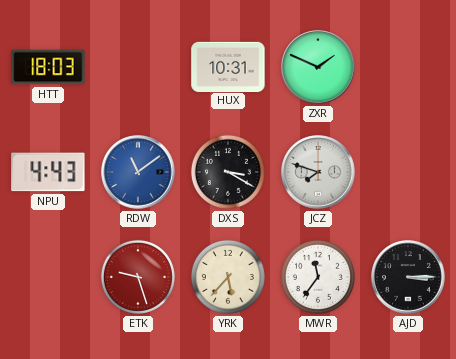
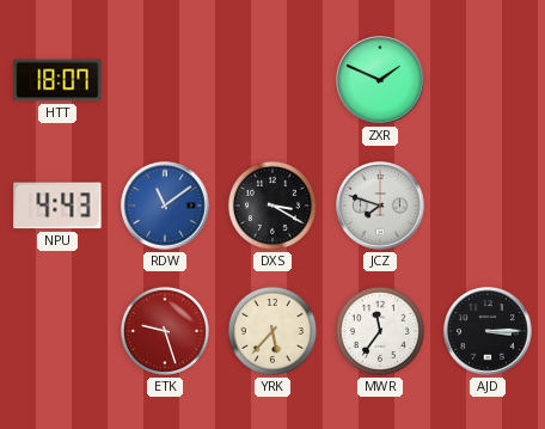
HTT: 18:03 -> 18:07
HUX: 10:31 -> none
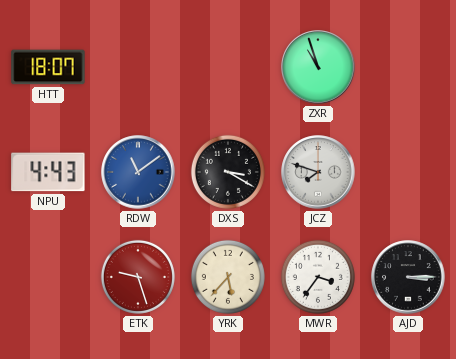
ZXR: 1:49 -> 10:57
MWR: 11:36 -> 3:36
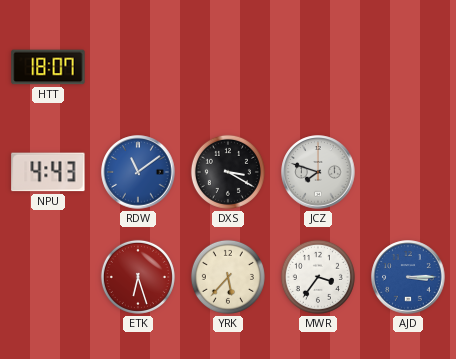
ZXR: 10:57 -> none
ETK: 9:27 -> 6:27
AJD dial: black -> blue
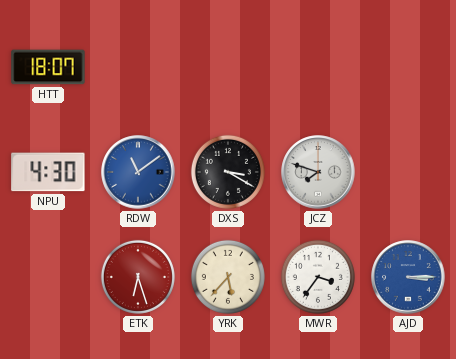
NPU: 4:43 -> 4:30
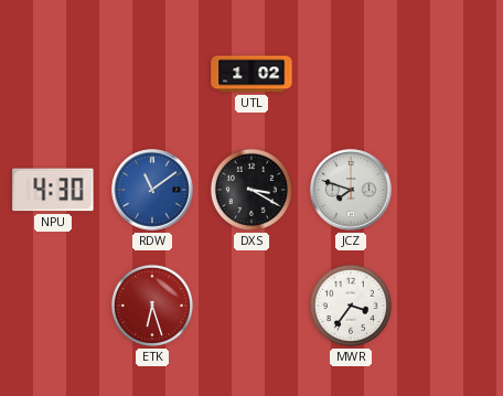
HTT: 18:07 -> none
UTL: none -> 1:02
YRK: 5:37 -> none
AJD: 3:15 -> none
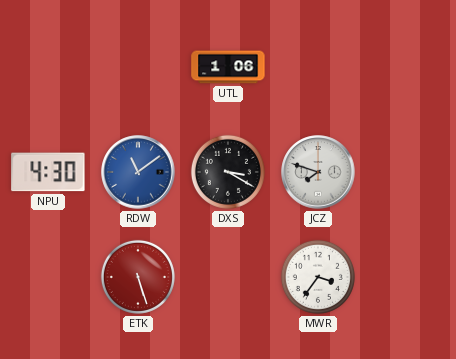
UTL: 1:02 -> 1:06
ETK: 6:27 -> 5:27
